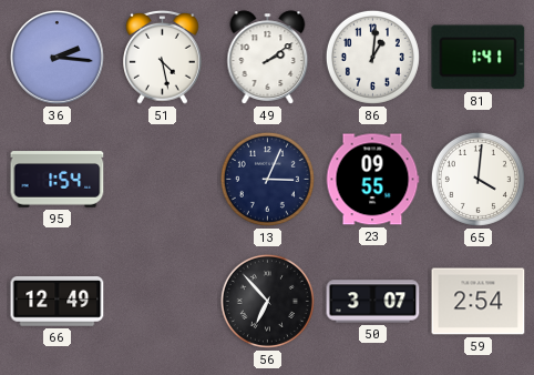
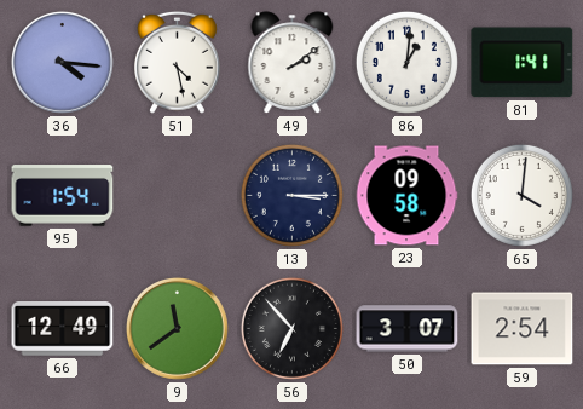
36: 2:16 -> 4:16
13: 3:04 -> 3:15
23: 09:55 -> 09:58
9: none -> 11:39
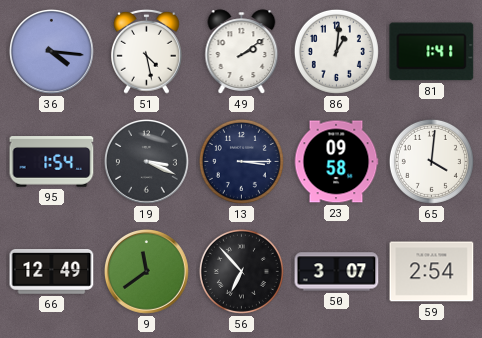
19: none -> 3:19
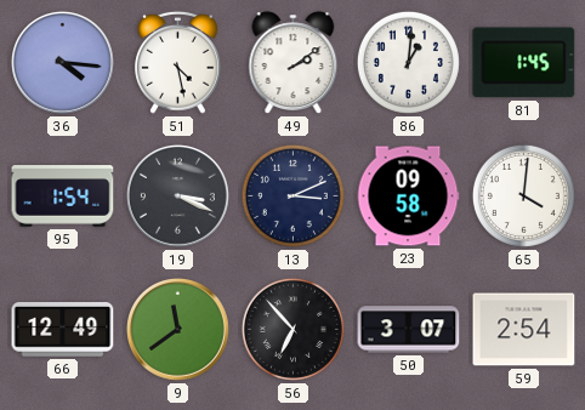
81: 1:41 -> 1:45
13: 3:15 -> 3:11
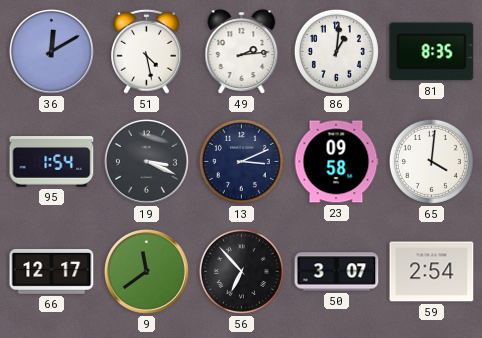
36: 4:16 -> 12:10
49: 2:09 -> 2:14
81: 1:45 -> 8:35
66: 12:49 -> 12:17
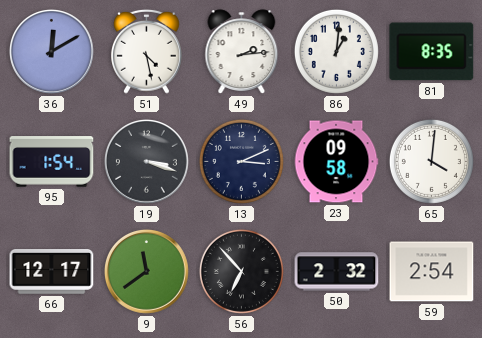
19: 3:19 -> 3:18
50: 3:07 -> 2:32
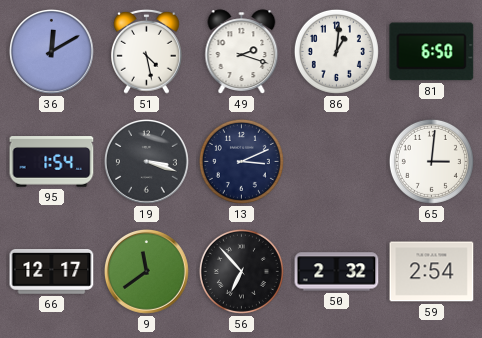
49: 2:14 -> 2:18
81: 8:35 -> 6:50
23: 09:58 -> none
65: 4:01 -> 3:01
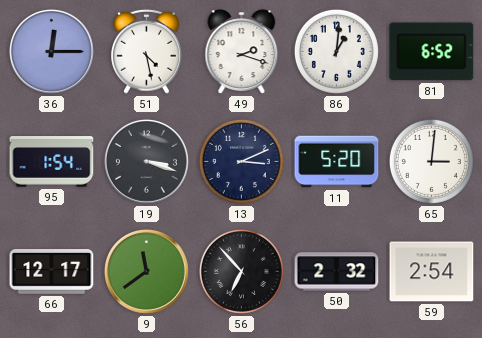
36: 12:10 -> 12:15
81: 6:50 -> 6:52
11: none -> 5:20
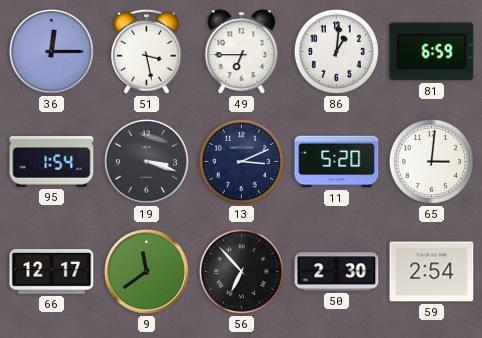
51: 4:28 -> 3:28
49: 2:18 -> 6:45
81: 6:52 -> 6:59
50: 2:32 -> 2:30
